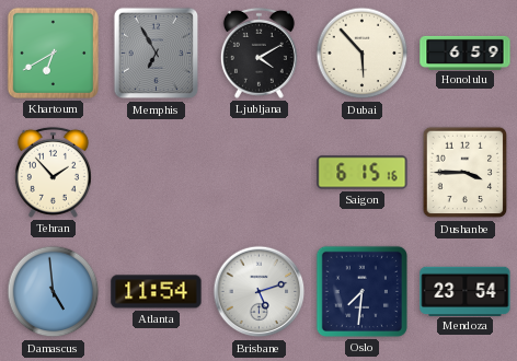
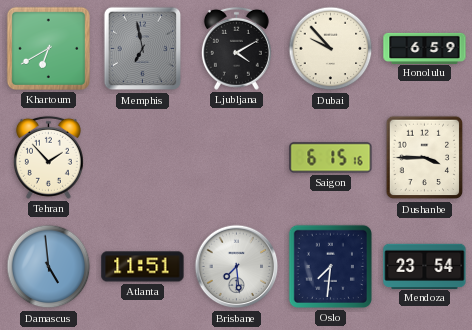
Memphis: 6:55 -> 6:58
Dubai: 5:53 -> 9:53
Atlanta: 11:54 -> 11:51
Brisbane: 5:12 -> 7:29
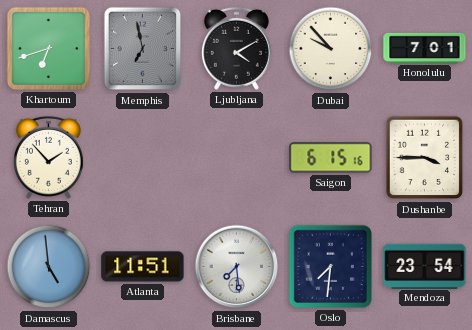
Khartoum: 6:40 -> 6:42
Honolulu: 6:59 -> 7:01
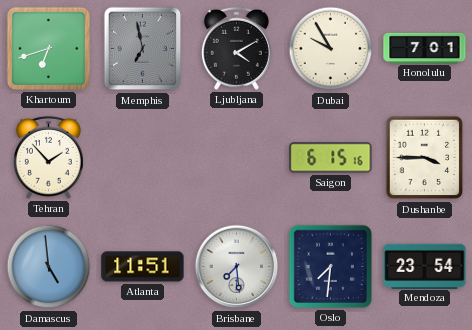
Dubai: 9:53 -> 9:55
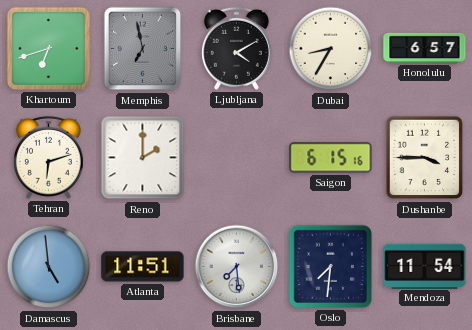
Dubai: 9:55 -> 8:35
Honolulu: 7:01 -> 6:57
Tehran: 1:53 -> 6:12
Reno: none -> 2:00
Mendoza: 23:54 -> 11:54
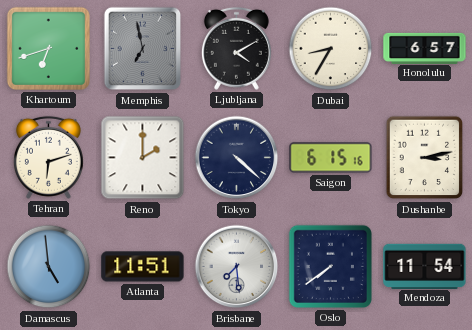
Tokyo: none -> 4:22
Dushanbe: 3:45 -> 3:13
Oslo: 7:31 -> 7:39
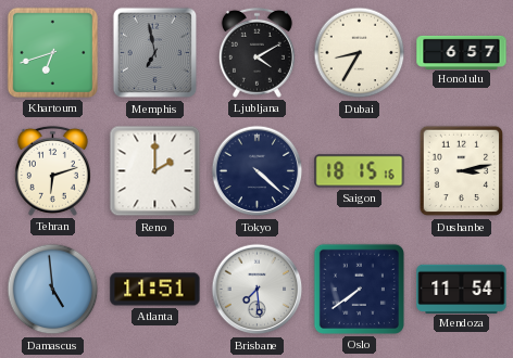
Saigon: 6:15 -> 18:15
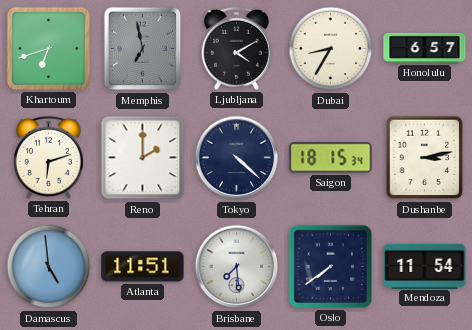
Saigon: 18:15:16 -> 18:15:34
